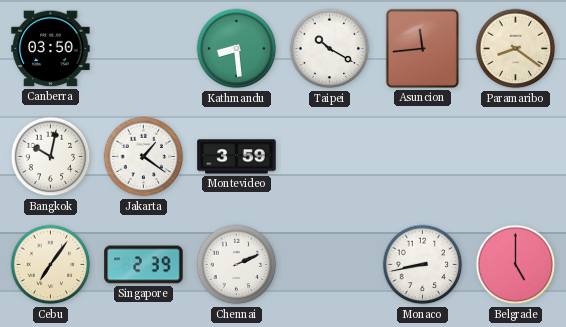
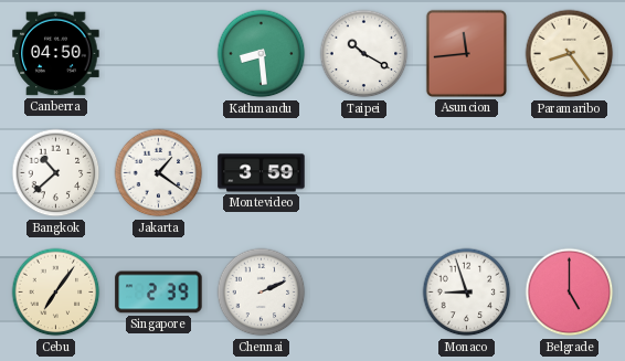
Canberra: 03:50 -> 04:50
Paramaribo: 8:21 -> 8:24
Bangkok: 10:02 -> 10:38
Monaco: 8:43 -> 8:57
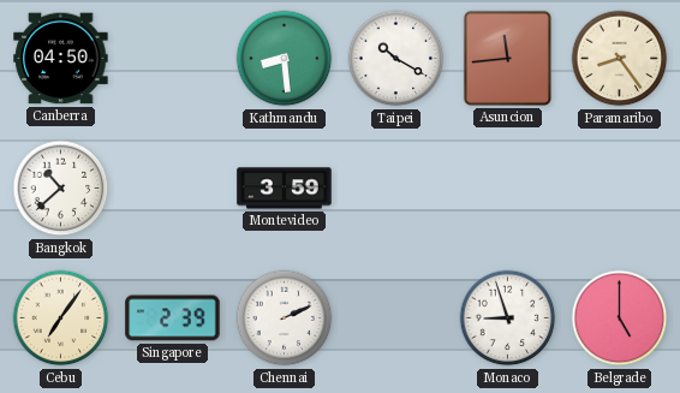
Jakarta: 1:21 -> none
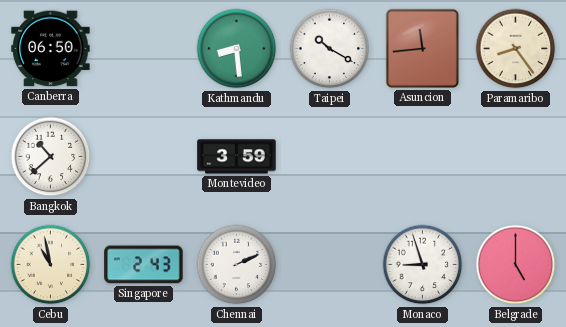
Canberra: 04:50 -> 06:50
Cebu: 7:06 -> 10:58
Singapore: 2:39 -> 2:43
